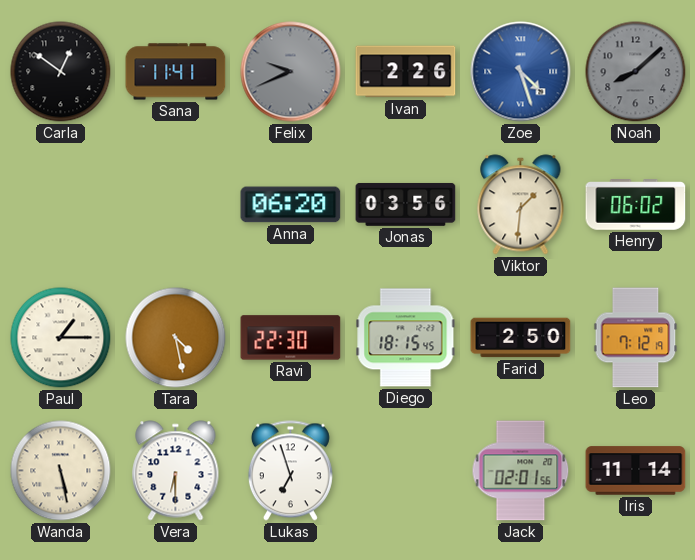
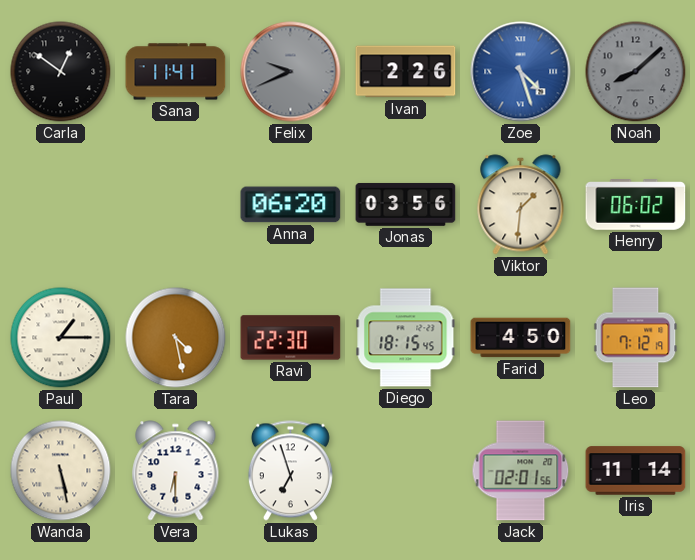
Farid: 2:50 -> 4:50
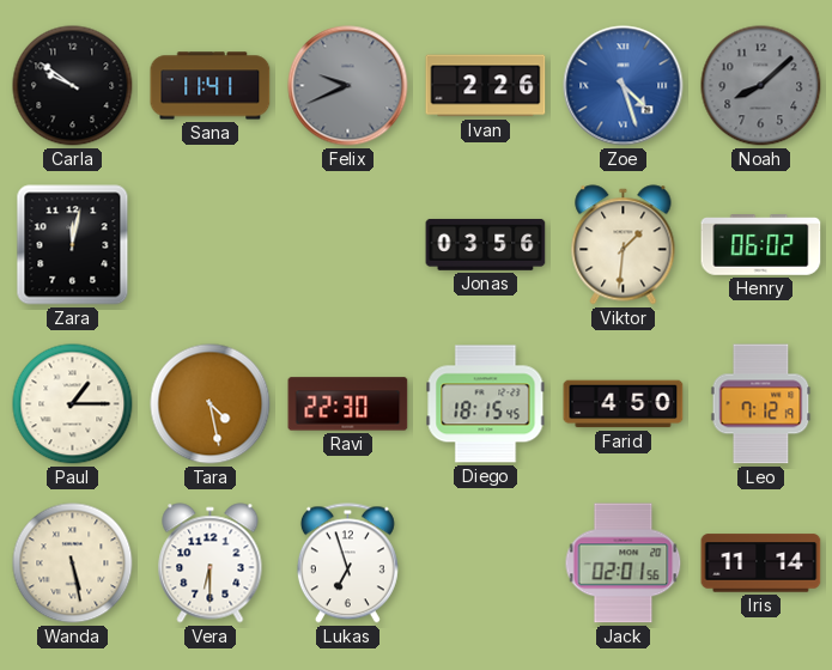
Carla: 12:51 -> 9:51
Zara: none -> 12:02
Anna: 06:20 -> none
